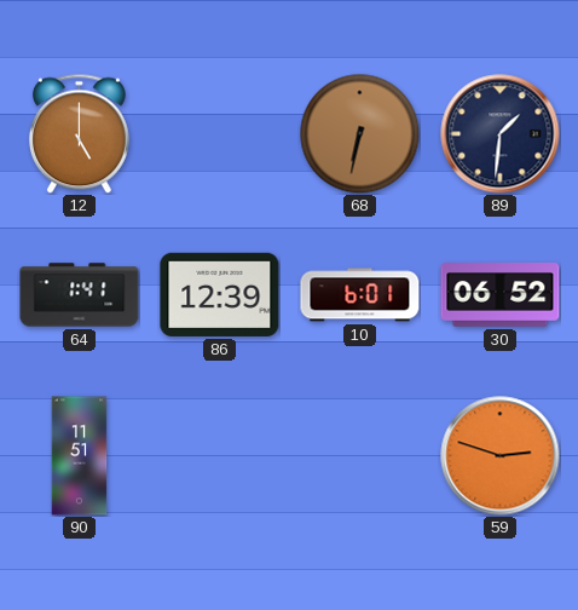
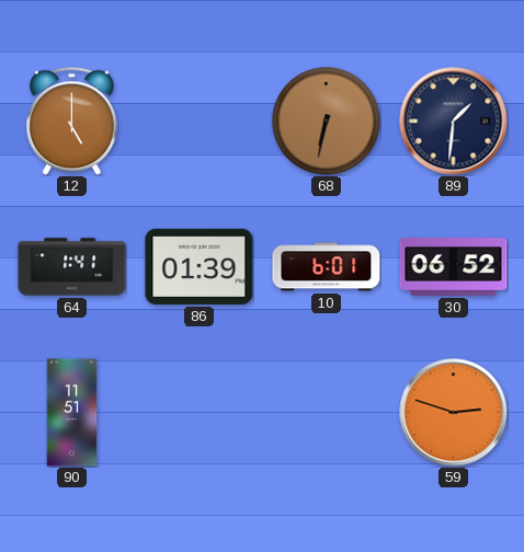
86: 12:39 -> 01:39
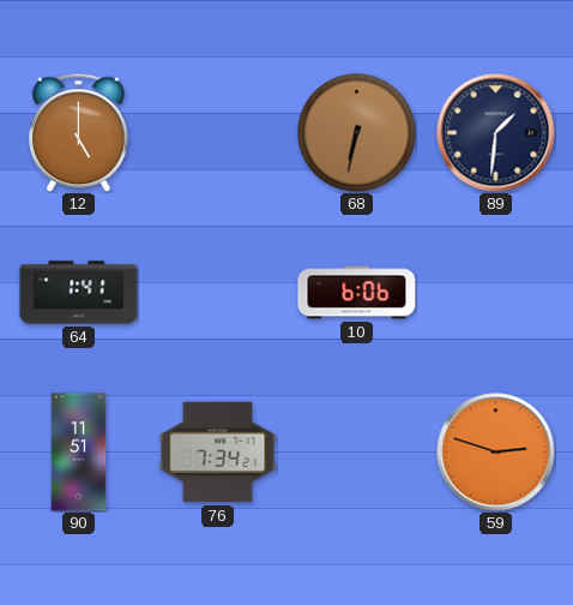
86: 01:39 -> none
10: 6:01 -> 6:06
30: 06:52 -> none
76: none -> 7:34
